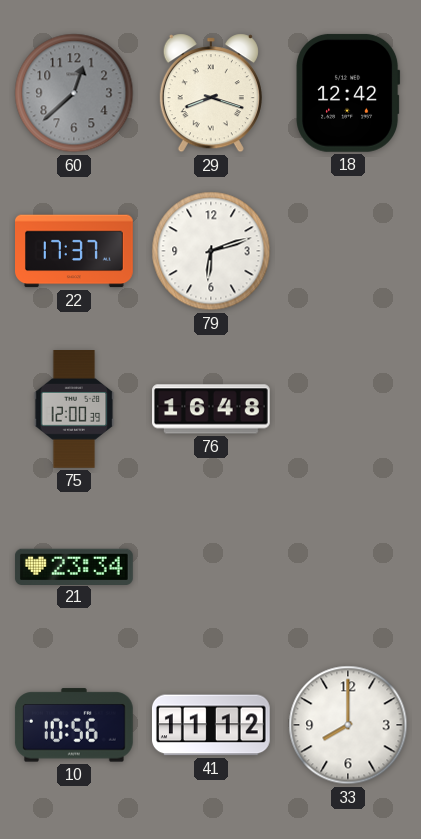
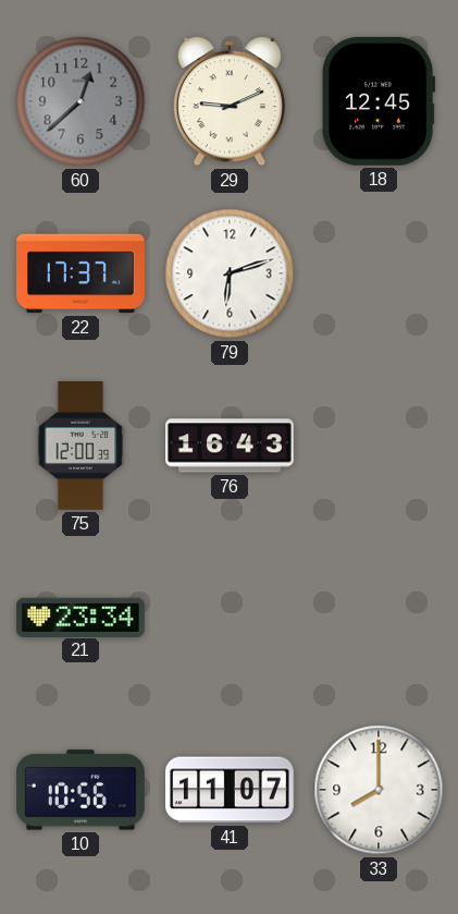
29: 8:18 -> 9:11
18: 12:42 -> 12:45
76: 16:48 -> 16:43
41: 11:12 -> 11:07
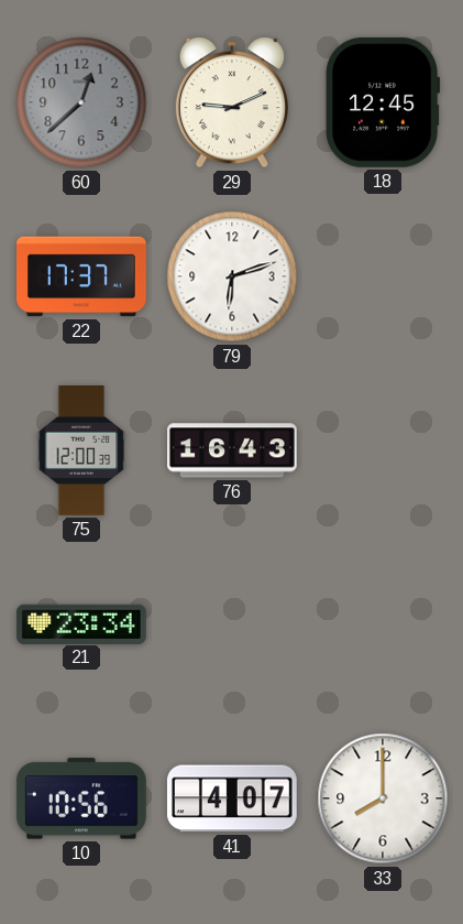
41: 11:07 -> 4:07
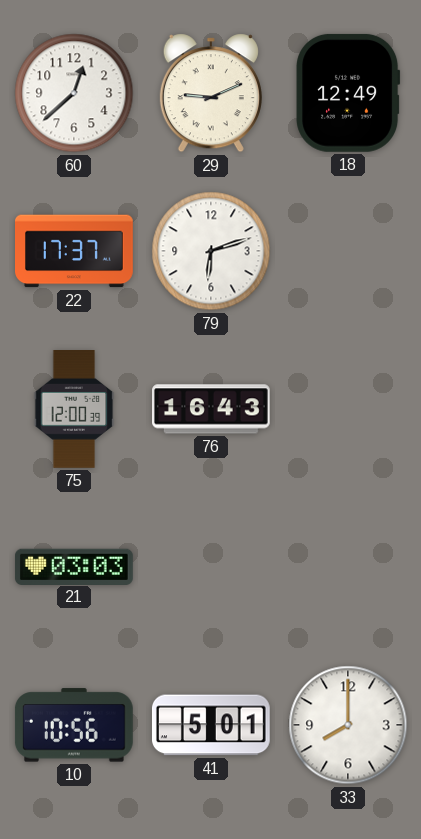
60 dial: grey -> white
18: 12:45 -> 12:49
21: 23:34 -> 03:03
41: 4:07 -> 5:01
